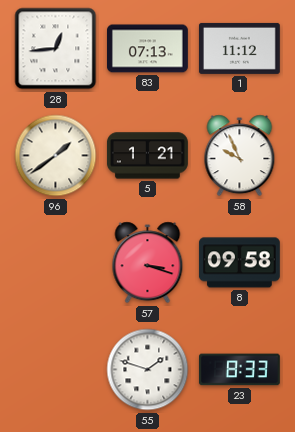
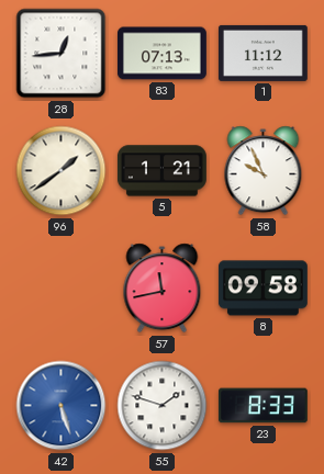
57: 3:18 -> 11:43
42: none -> 5:27
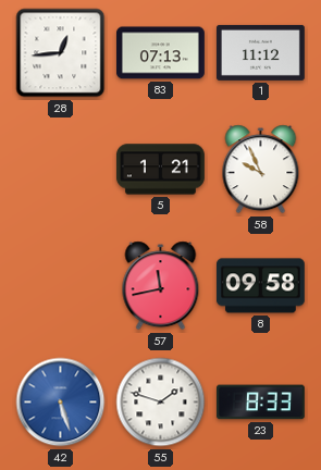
96: 1:39 -> none
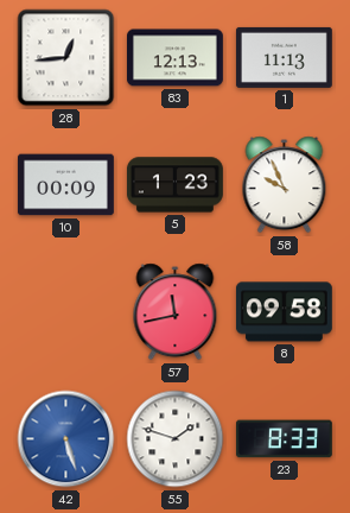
83: 07:13 -> 12:13
1: 11:12 -> 11:13
10: none -> 00:09
5: 1:21 -> 1:23
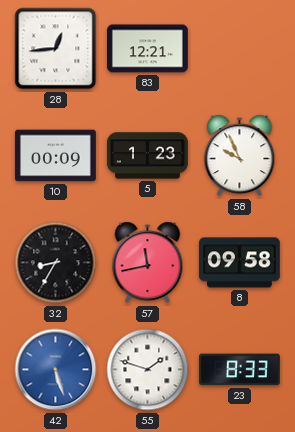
83: 12:13 -> 12:21
1: 11:13 -> none
32: none -> 8:35
